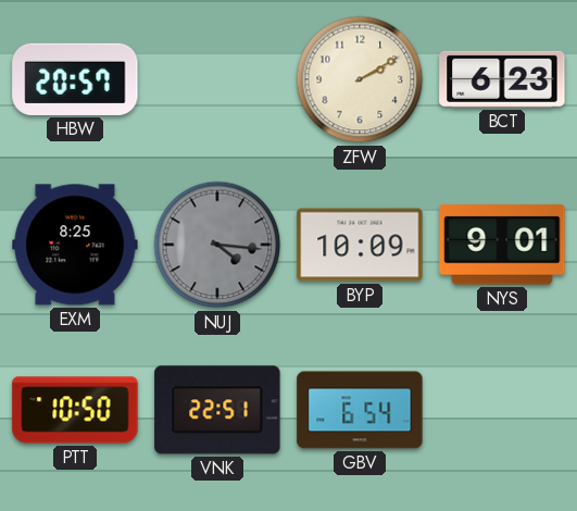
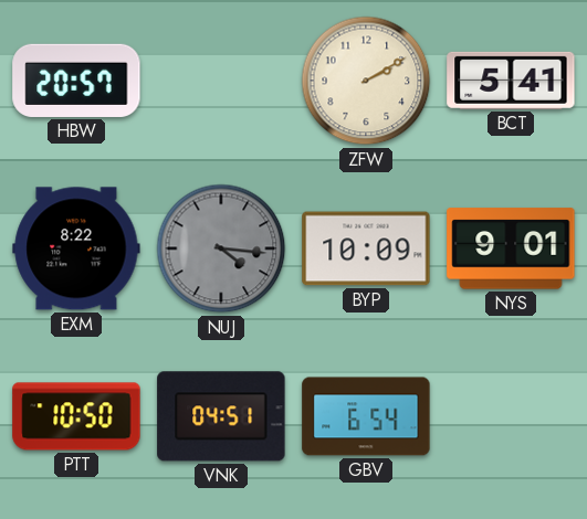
BCT: 6:23 -> 5:41
EXM: 8:25 -> 8:22
VNK: 22:51 -> 04:51
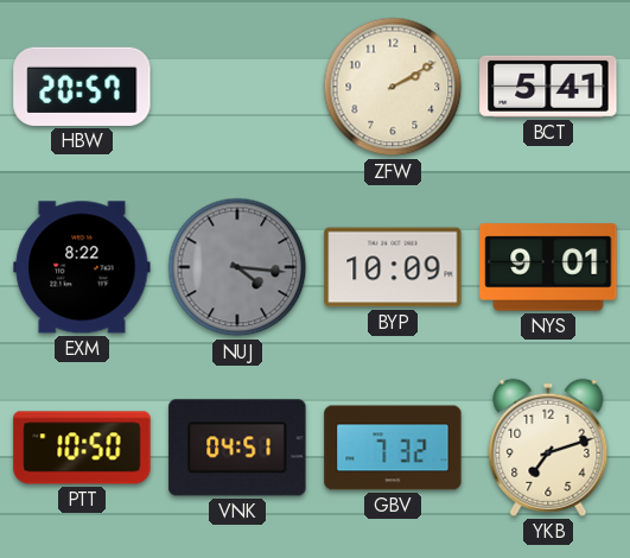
GBV: 6:54 -> 7:32
YKB: none -> 7:12
